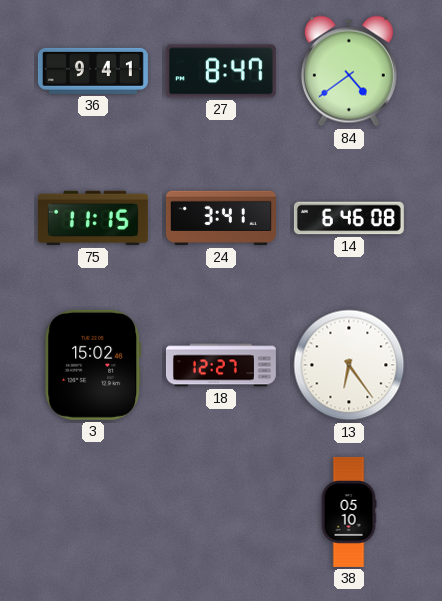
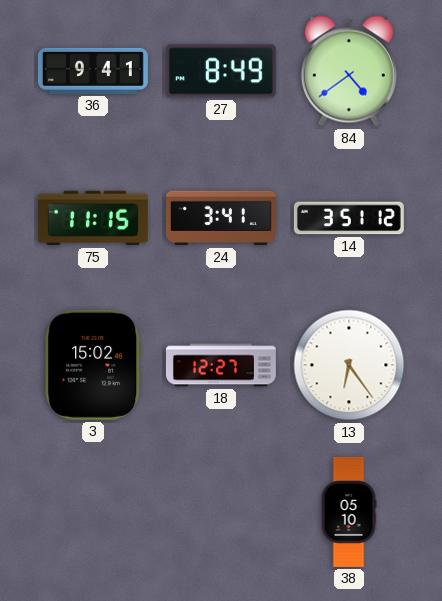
27: 8:47 -> 8:49
14: 6:46 -> 3:51
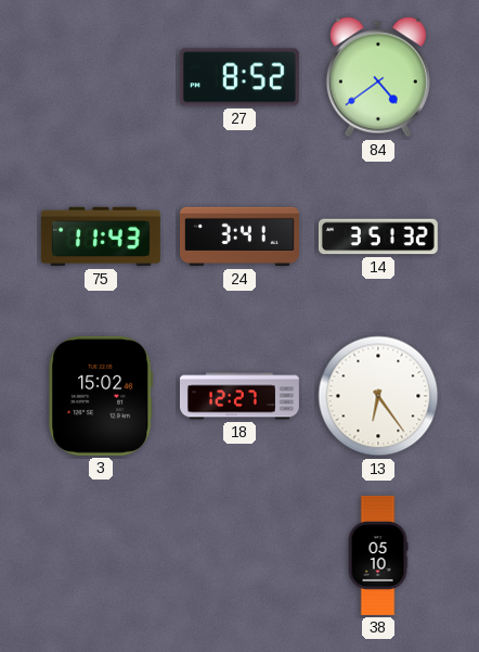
36: 9:41 -> none
27: 8:49 -> 8:52
75: 11:15 -> 11:43
14: 3:51:12 -> 3:51:32
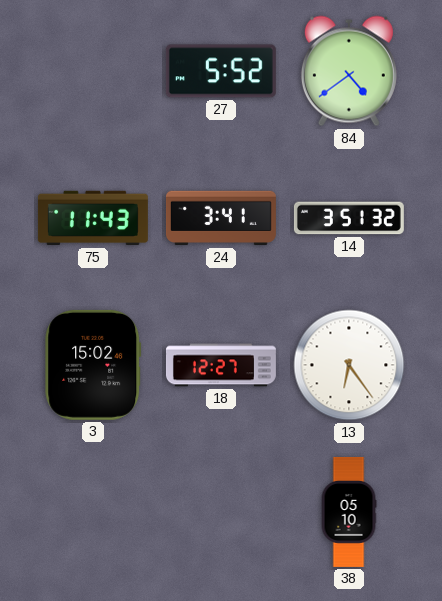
27: 8:52 -> 5:52
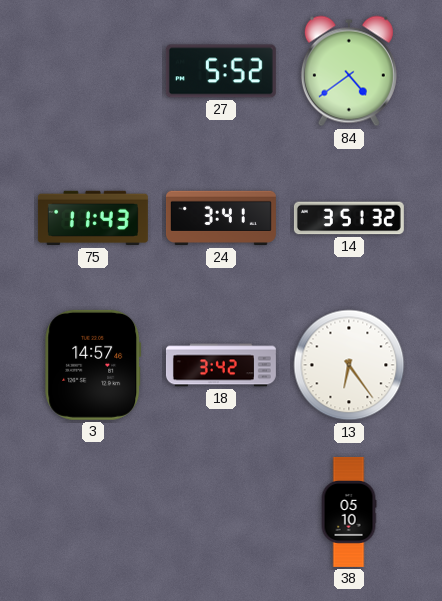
3: 15:02 -> 14:57
18: 12:27 -> 3:42
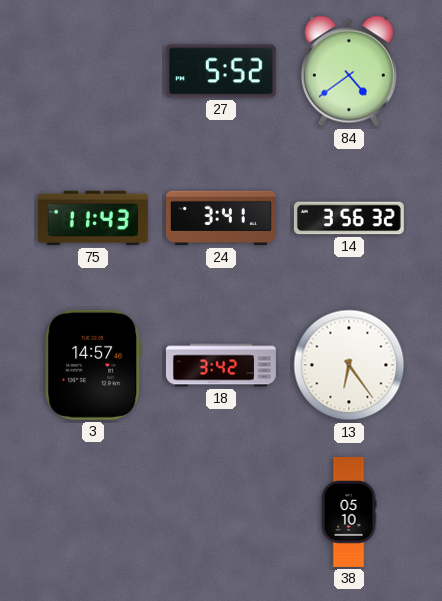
14: 3:51 -> 3:56
